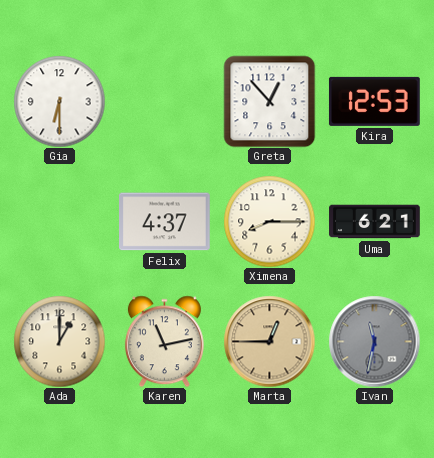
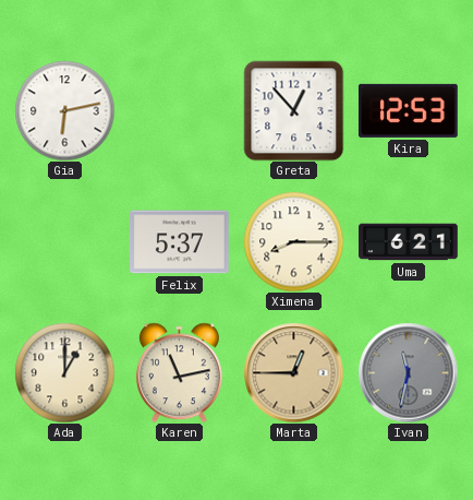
Gia: 6:30 -> 6:13
Felix: 4:37 -> 5:37
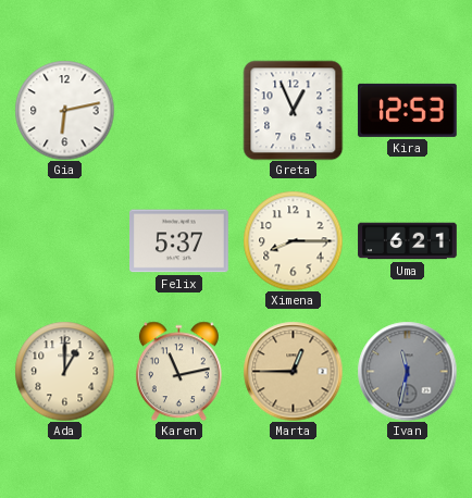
Greta: 12:53 -> 12:56
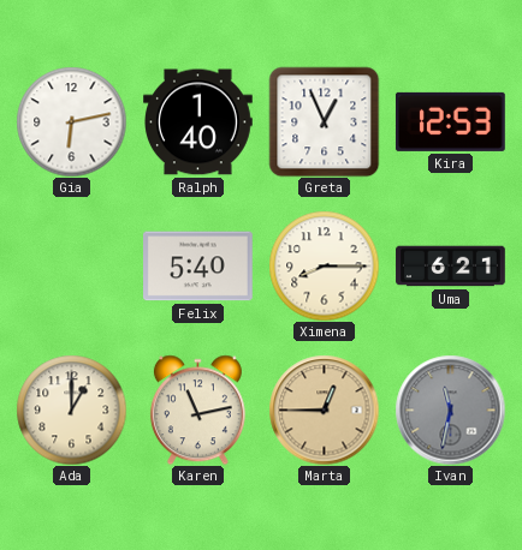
Ralph: none -> 1:40
Felix: 5:37 -> 5:40
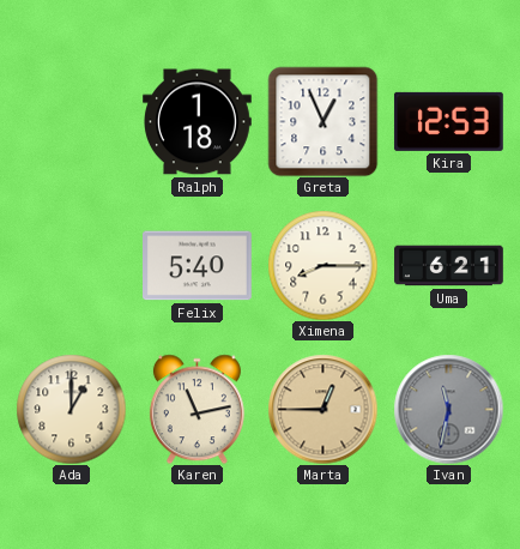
Gia: 6:13 -> none
Ralph: 1:40 -> 1:18
